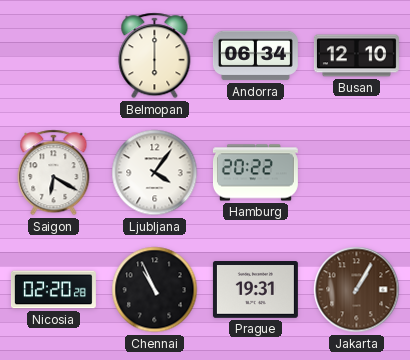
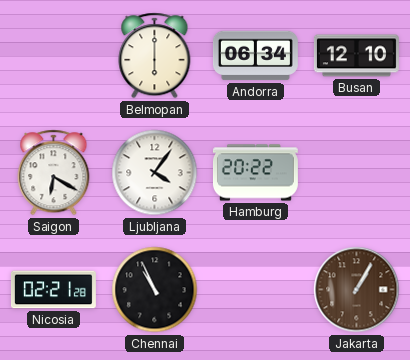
Nicosia: 02:20 -> 02:21
Prague: 19:31 -> none
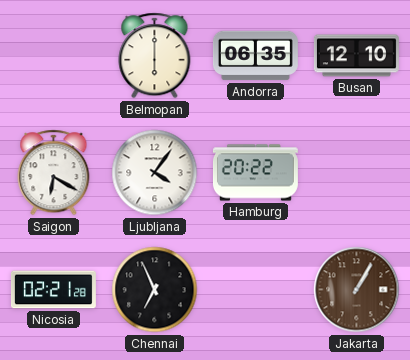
Andorra: 06:34 -> 06:35
Chennai: 10:56 -> 6:56
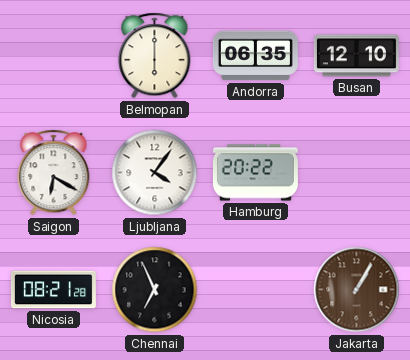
Nicosia: 02:21 -> 08:21
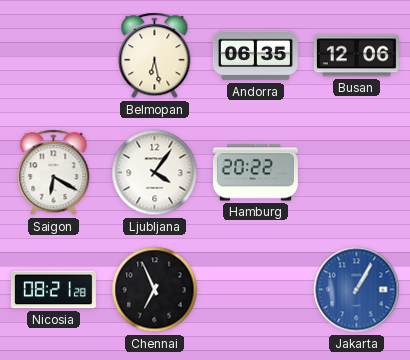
Belmopan: 6:00 -> 6:28
Busan: 12:10 -> 12:06
Jakarta dial: brown -> blue
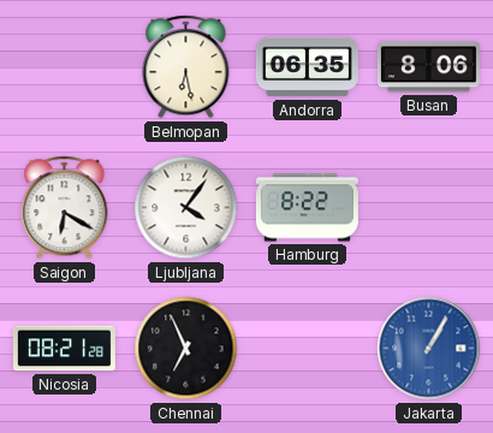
Busan: 12:06 -> 8:06
Hamburg: 20:22 -> 8:22
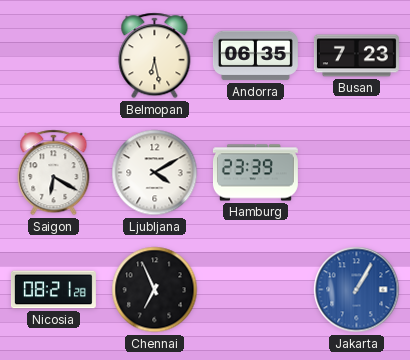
Busan: 8:06 -> 7:23
Ljubljana: 4:06 -> 4:10
Hamburg: 8:22 -> 23:39
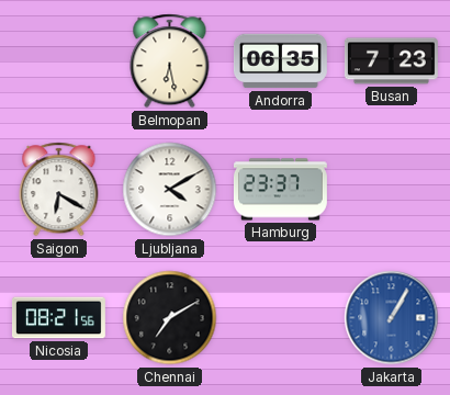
Hamburg: 23:39 -> 23:37
Nicosia: 08:21:28 -> 08:21:56
Chennai: 6:56 -> 7:10
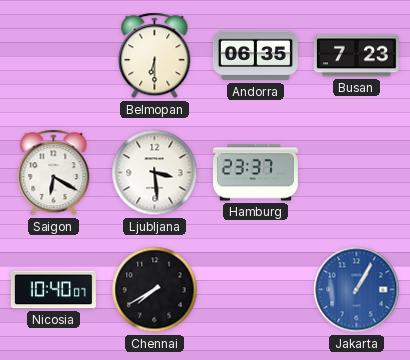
Belmopan: 6:28 -> 6:30
Ljubljana: 4:10 -> 3:29
Nicosia: 08:21 -> 10:40
Chennai: 7:10 -> 7:40
